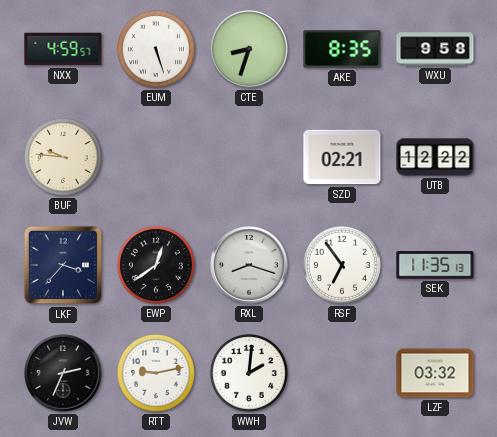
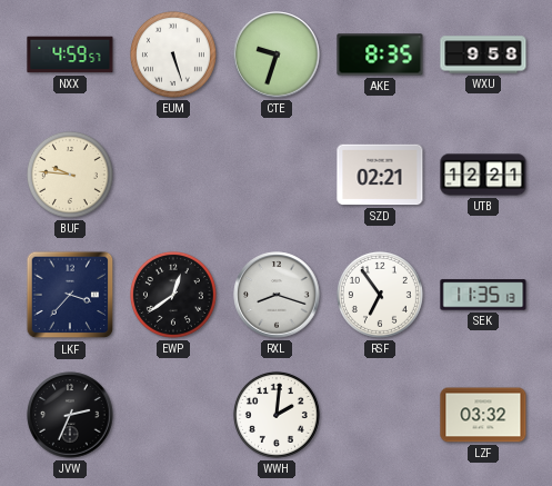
CTE: 8:33 -> 9:33
UTB: 12:22 -> 12:21
RTT: 9:13 -> none
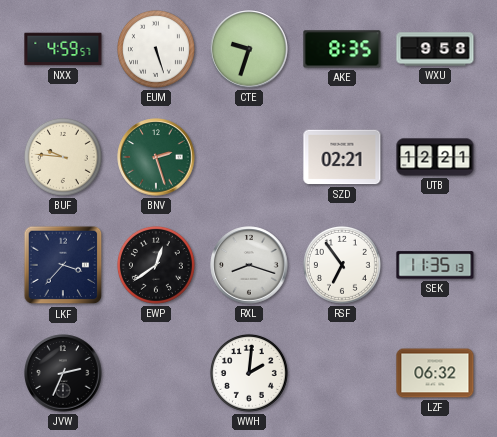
BNV: none -> 2:27
LZF: 03:32 -> 06:32
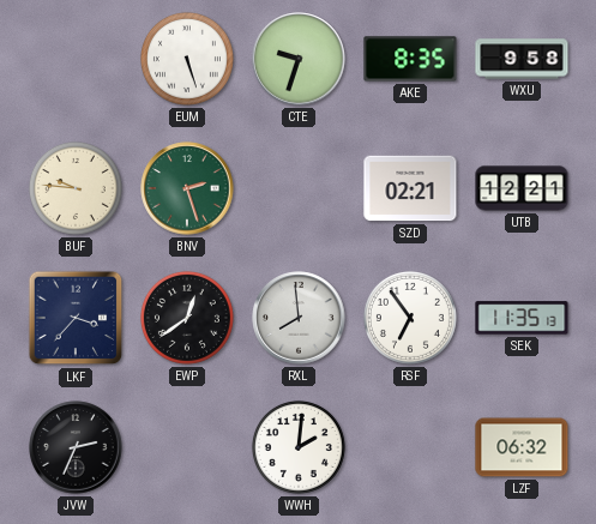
NXX: 4:59 -> none
RXL: 8:18 -> 7:59
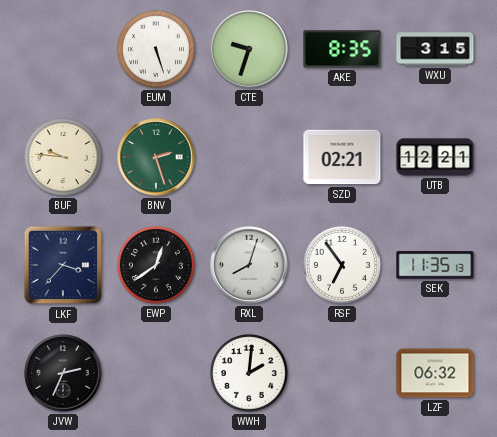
WXU: 9:58 -> 3:15
RXL: 7:59 -> 8:03
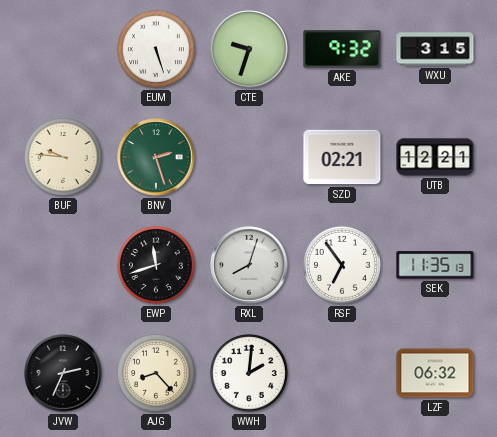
AKE: 8:35 -> 9:32
LKF: 3:37 -> none
EWP: 12:39 -> 11:42
AJG: none -> 8:23
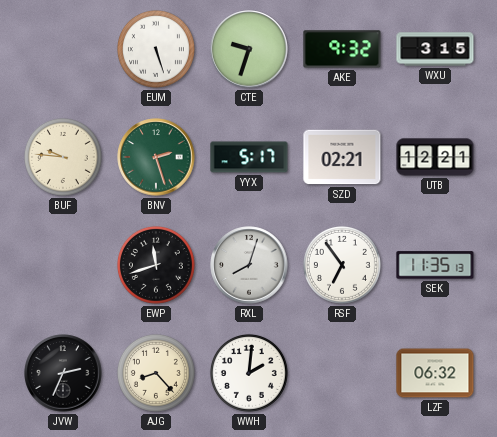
YYX: none -> 5:17
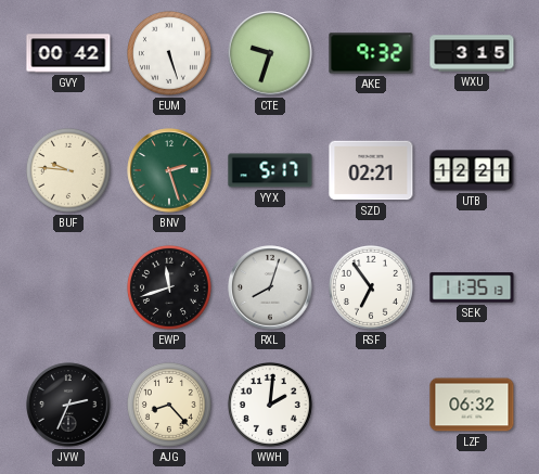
GVY: none -> 00:42
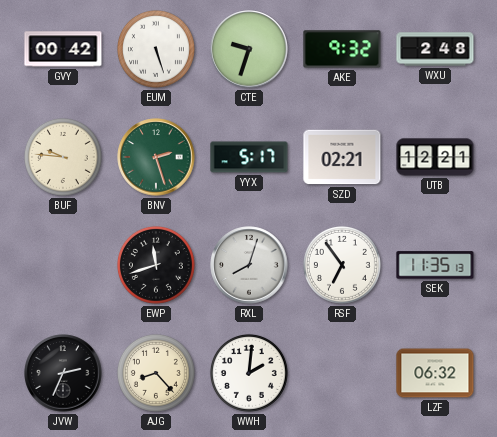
WXU: 3:15 -> 2:48
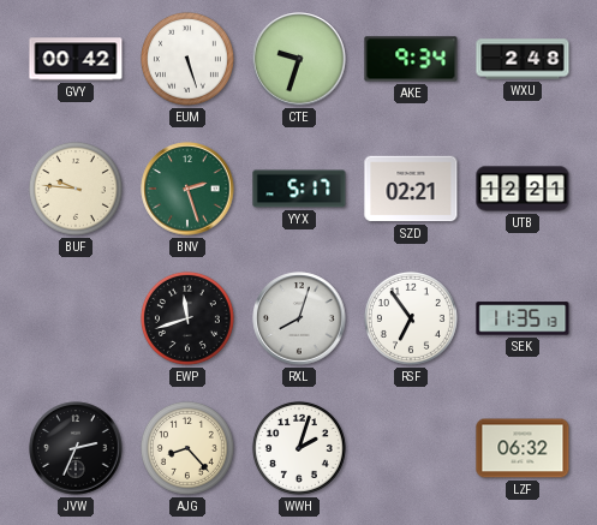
AKE: 9:32 -> 9:34
WWH: 2:01 -> 2:03
